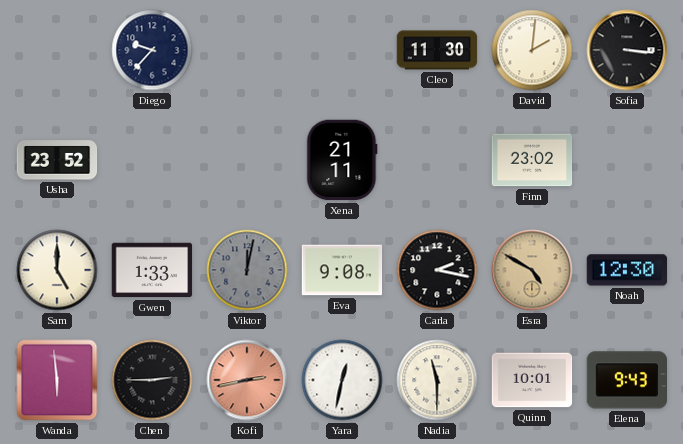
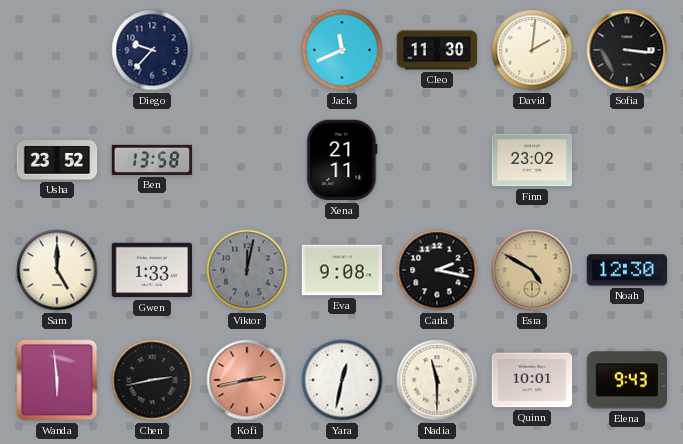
Jack: none -> 11:41
Ben: none -> 13:58
Chen: 2:45 -> 2:43
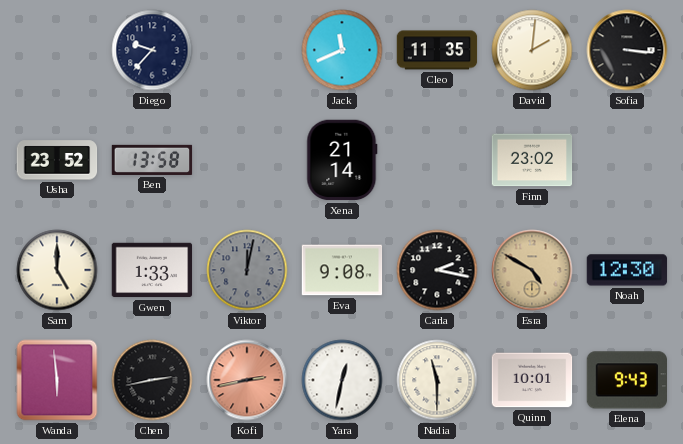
Cleo: 11:30 -> 11:35
Xena: 21:11 -> 21:14
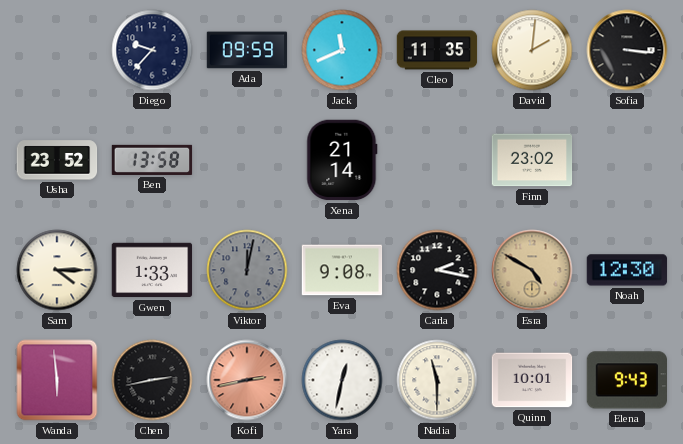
Ada: none -> 09:59
Sam: 5:00 -> 4:15
